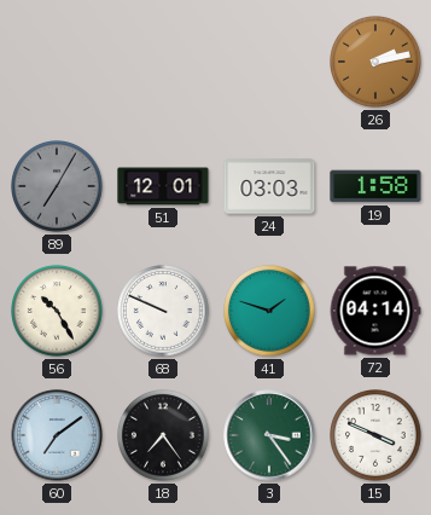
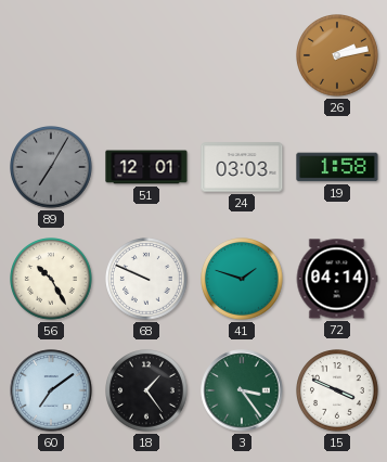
18: 7:24 -> 1:24
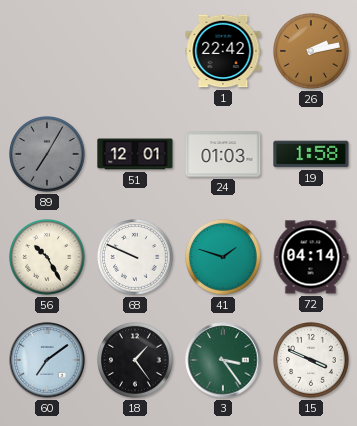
1: none -> 22:42
24: 03:03 -> 01:03
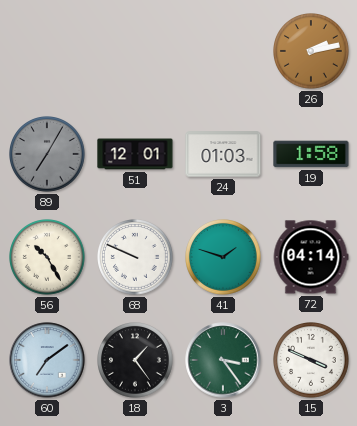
1: 22:42 -> none
